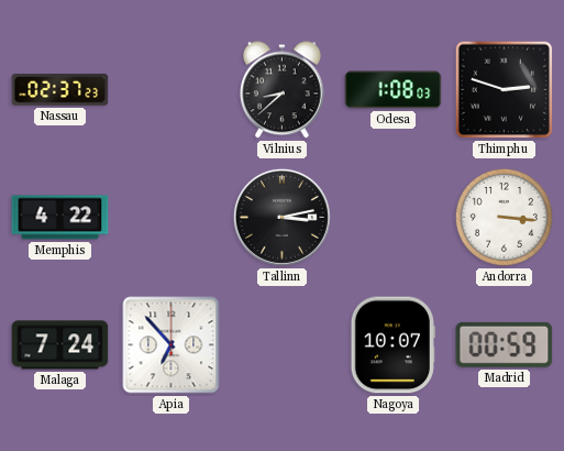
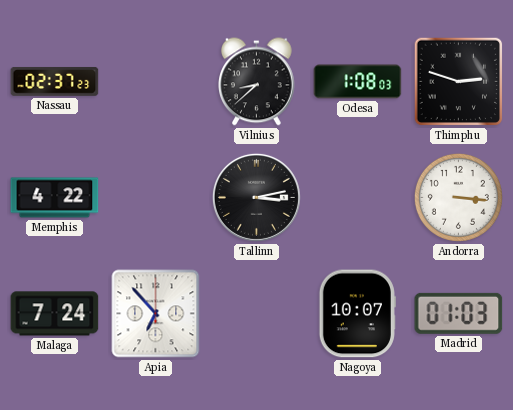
Madrid: 00:59 -> 01:03
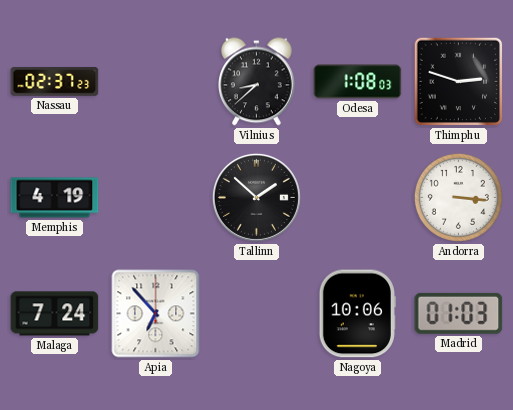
Memphis: 4:22 -> 4:19
Tallinn: 3:13 -> 1:52
Nagoya: 10:07 -> 10:06
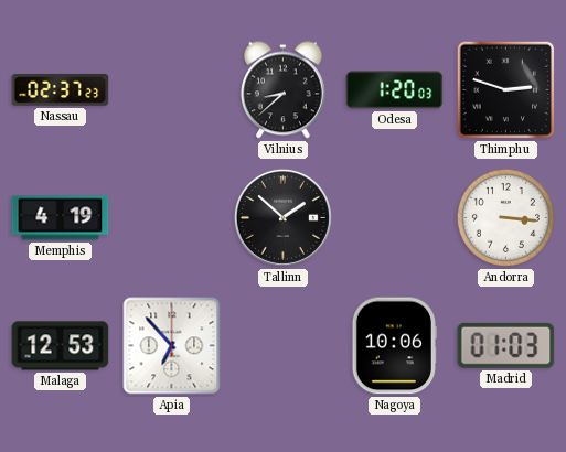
Odesa: 1:08 -> 1:20
Malaga: 7:24 -> 12:53
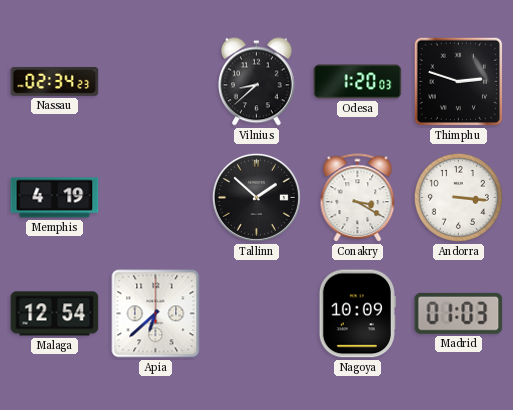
Nassau: 02:37 -> 02:34
Conakry: none -> 3:20
Malaga: 12:53 -> 12:54
Apia: 6:53 -> 6:38
Nagoya: 10:06 -> 10:09
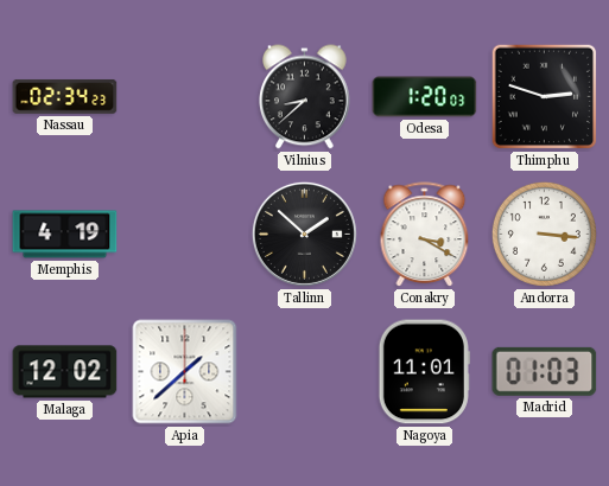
Malaga: 12:54 -> 12:02
Apia: 6:38 -> 1:38
Nagoya: 10:09 -> 11:01
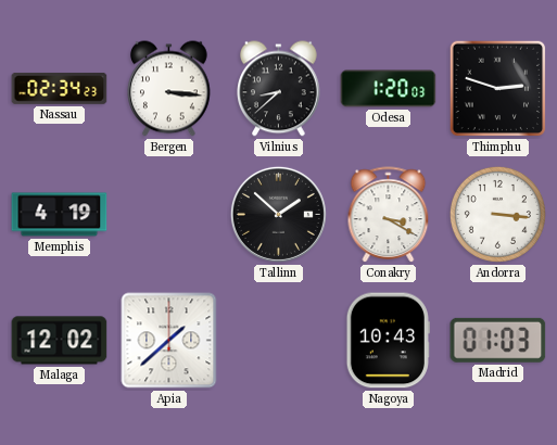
Bergen: none -> 3:16
Nagoya: 11:01 -> 10:43
